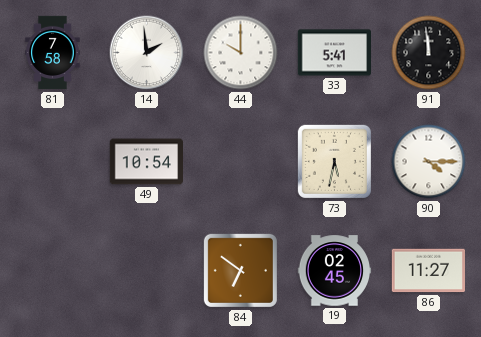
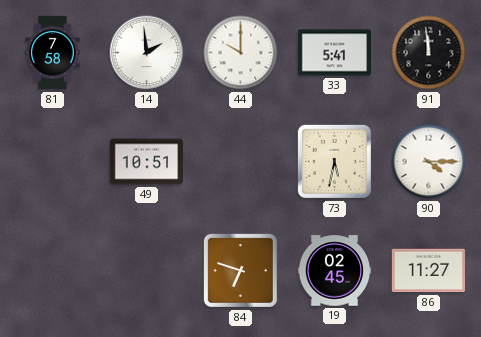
49: 10:54 -> 10:51
84: 6:51 -> 6:48
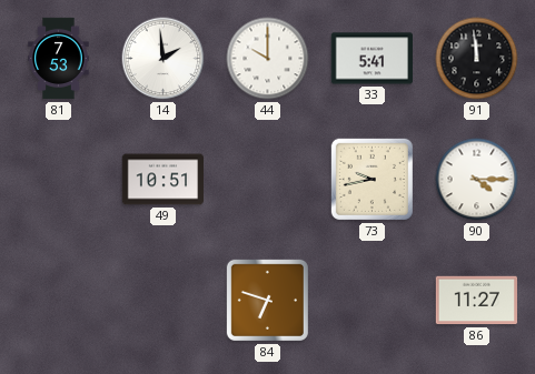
81: 7:58 -> 7:53
73: 5:32 -> 9:43
19: 02:45 -> none
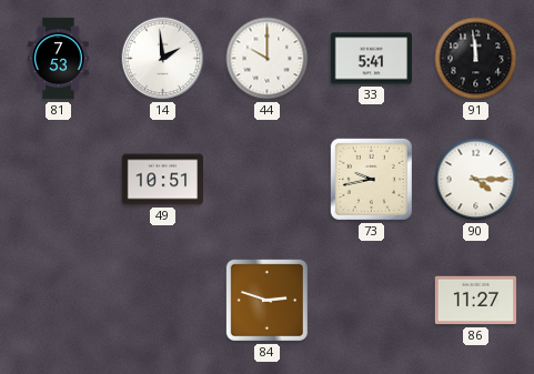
84: 6:48 -> 2:48
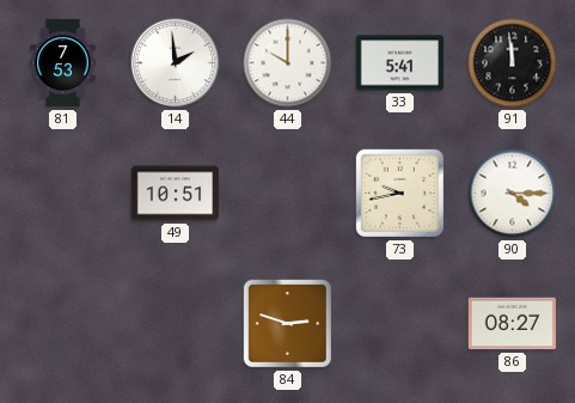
86: 11:27 -> 08:27
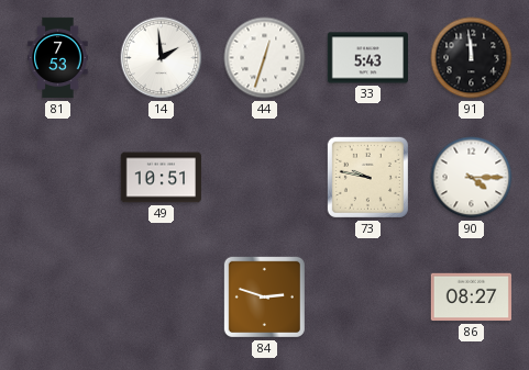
44: 10:00 -> 12:33
33: 5:41 -> 5:43
73: 9:43 -> 9:47
